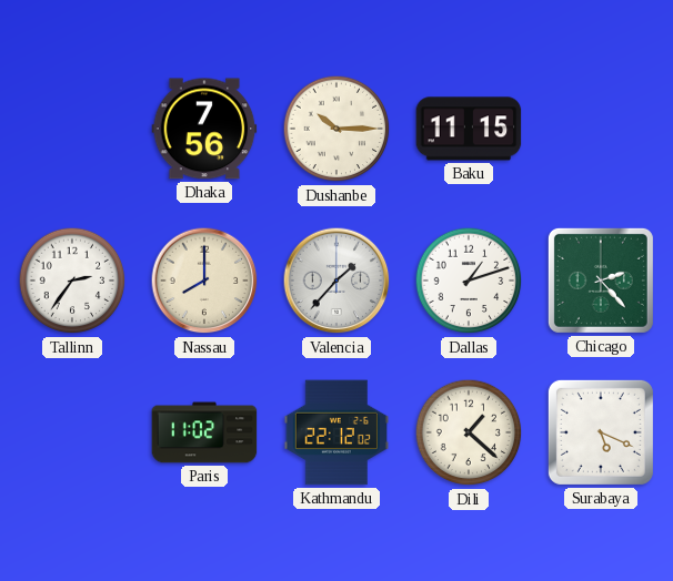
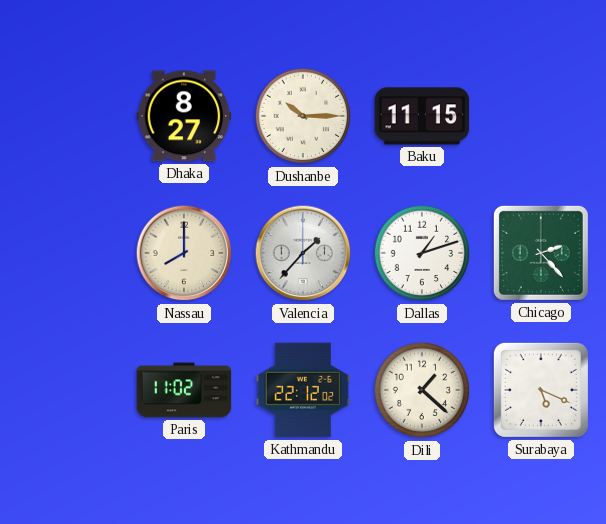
Dhaka: 7:56 -> 8:27
Tallinn: 2:36 -> none
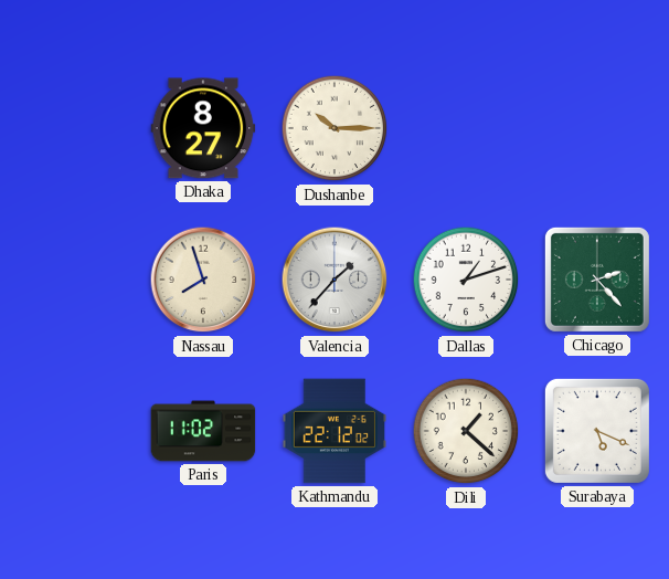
Baku: 11:15 -> none
Nassau: 8:00 -> 7:57
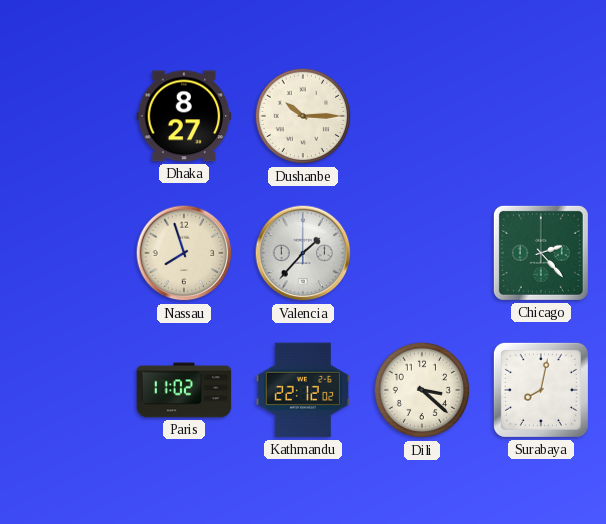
Dallas: 1:12 -> none
Dili: 1:22 -> 3:22
Surabaya: 5:19 -> 8:02
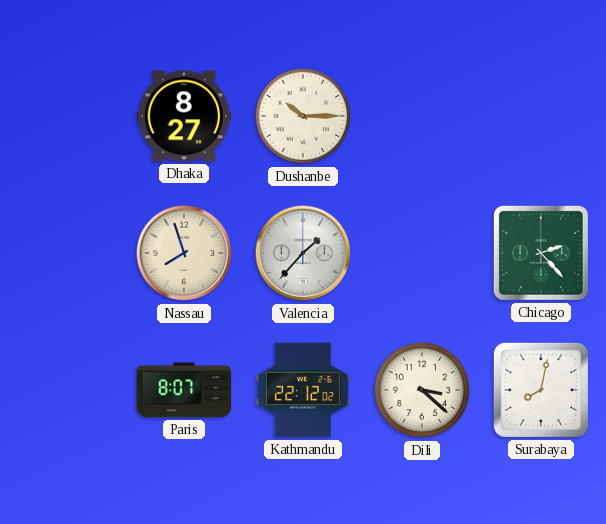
Paris: 11:02 -> 8:07
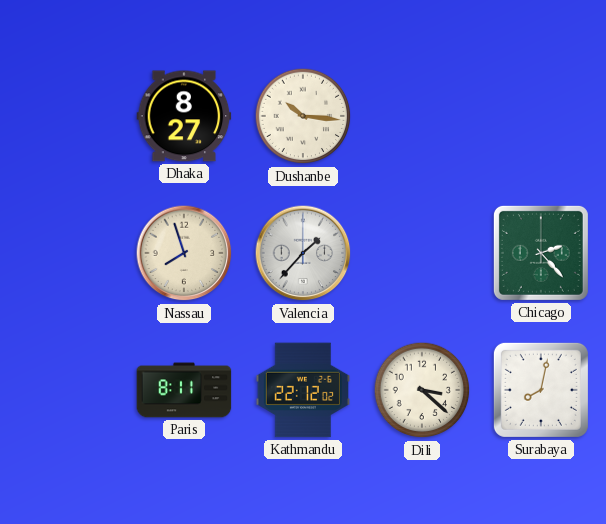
Dushanbe: 10:15 -> 10:16
Paris: 8:07 -> 8:11
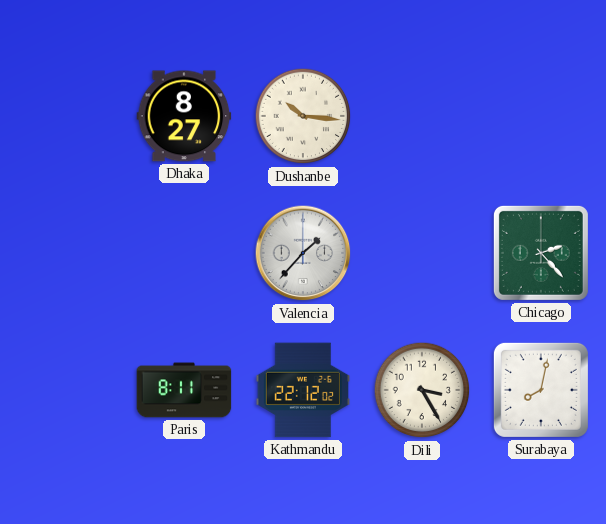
Nassau: 7:57 -> none
Dili: 3:22 -> 3:25
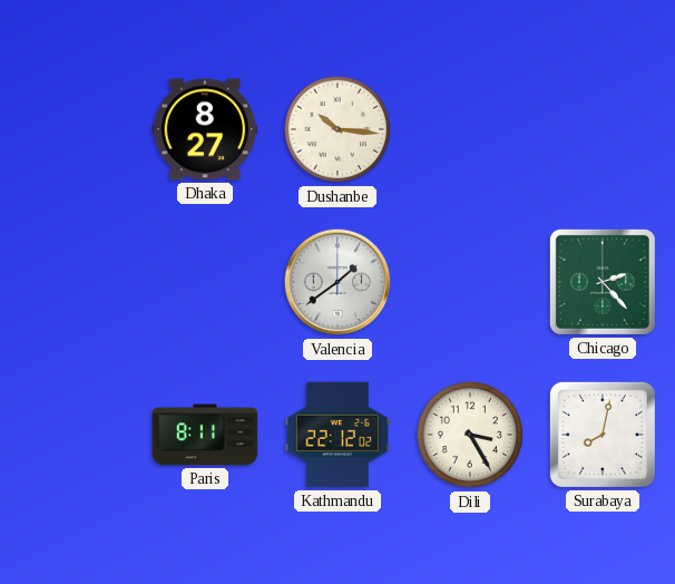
Valencia: 1:37 -> 1:39
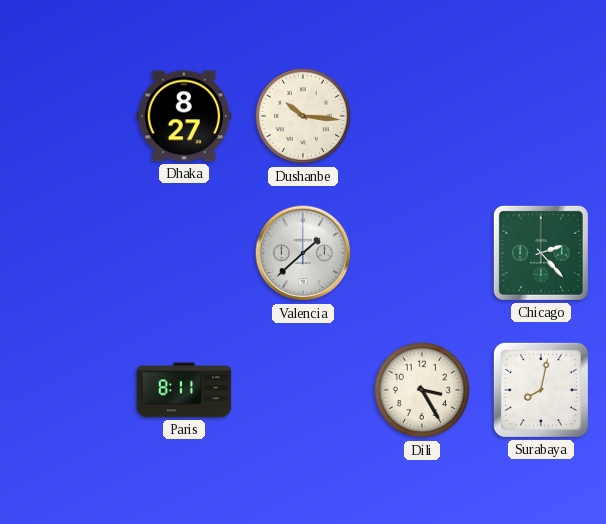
Valencia: 1:39 -> 1:38
Kathmandu: 22:12 -> none
